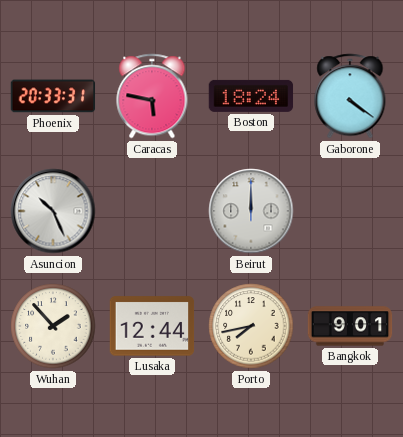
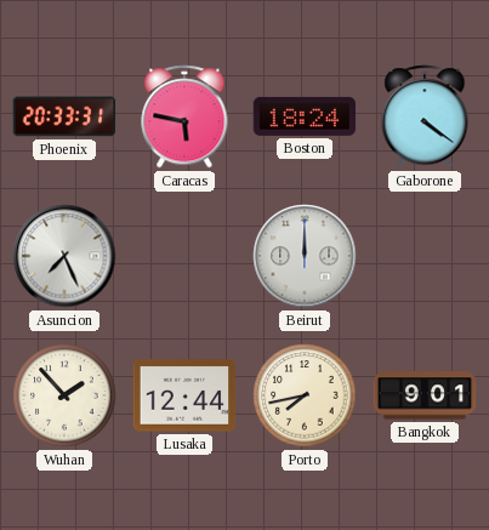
Asuncion: 10:26 -> 7:26
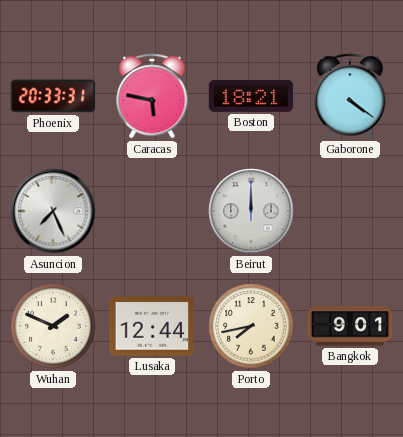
Boston: 18:24 -> 18:21
Wuhan: 1:53 -> 1:49
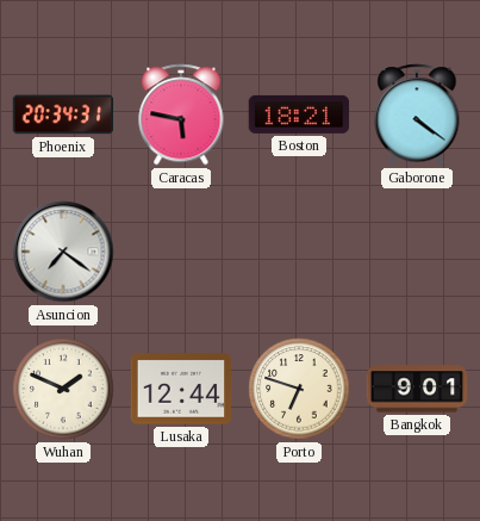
Phoenix: 20:33 -> 20:34
Asuncion: 7:26 -> 7:21
Beirut: 12:00 -> none
Porto: 7:43 -> 6:48
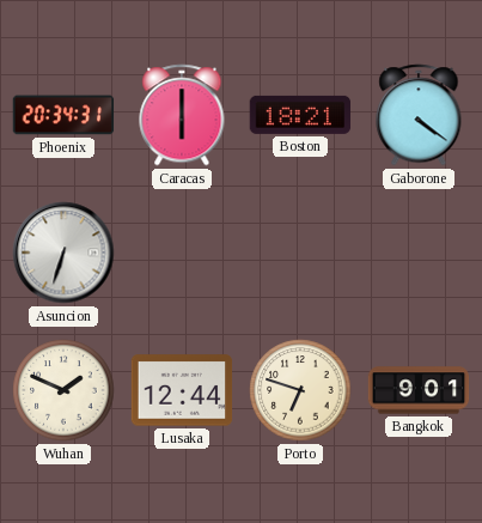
Caracas: 5:47 -> 6:00
Asuncion: 7:21 -> 6:33
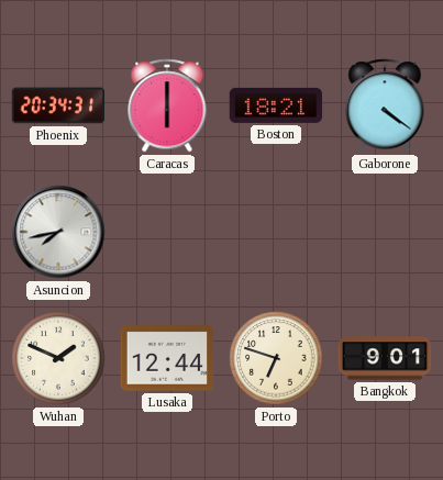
Asuncion: 6:33 -> 7:43
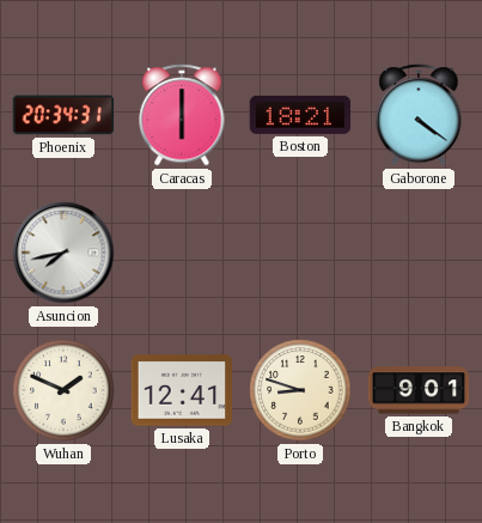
Lusaka: 12:44 -> 12:41
Porto: 6:48 -> 8:48
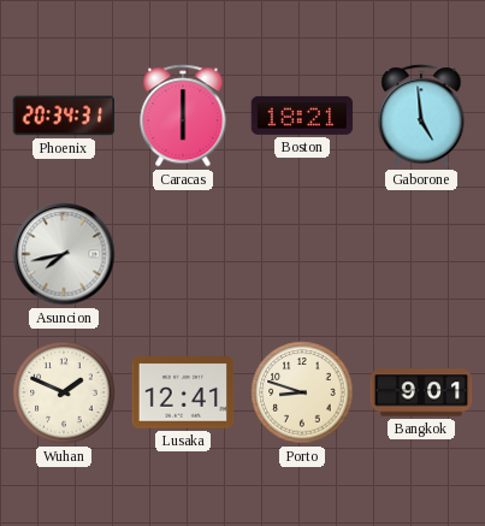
Gaborone: 4:21 -> 4:59
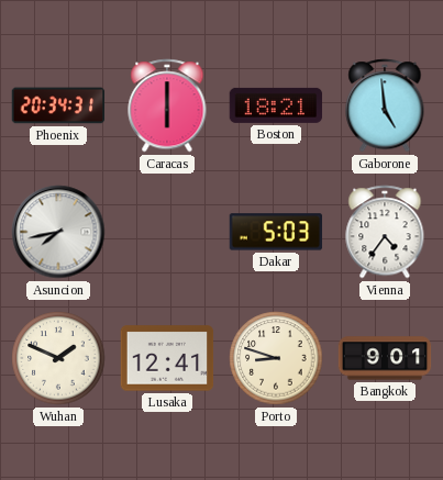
Dakar: none -> 5:03
Vienna: none -> 4:36
